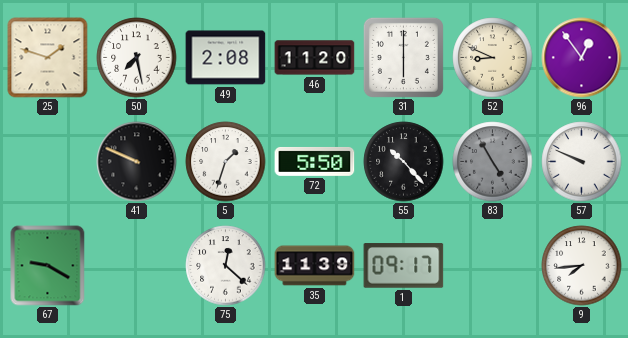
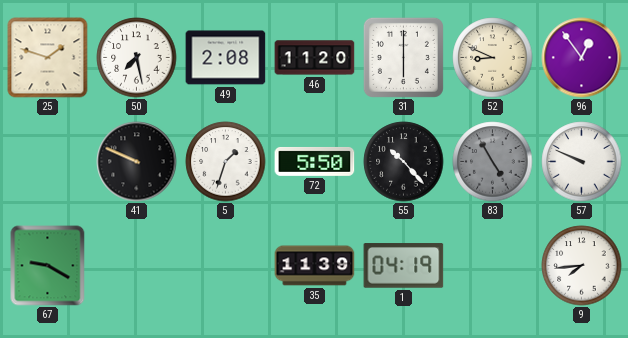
75: 12:22 -> none
1: 09:17 -> 04:19
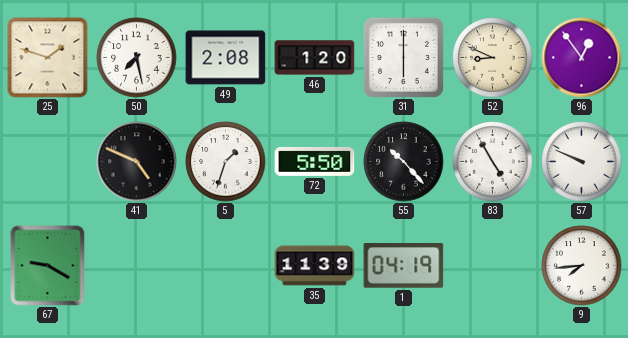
46: 11:20 -> 1:20
41: 9:49 -> 4:49
83 dial: grey -> white
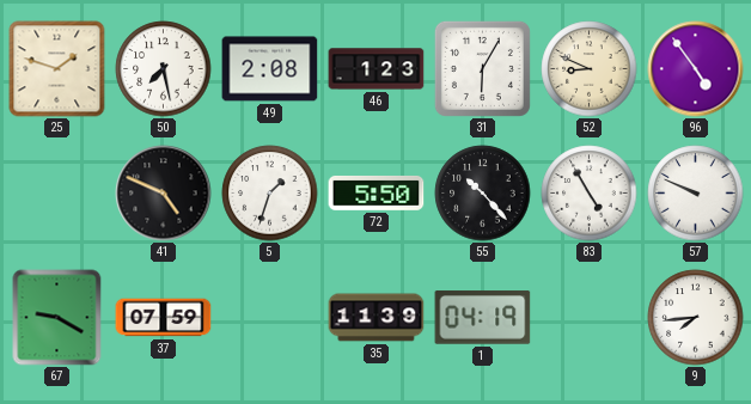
46: 1:20 -> 1:23
31: 6:00 -> 6:05
96: 12:54 -> 4:54
37: none -> 07:59
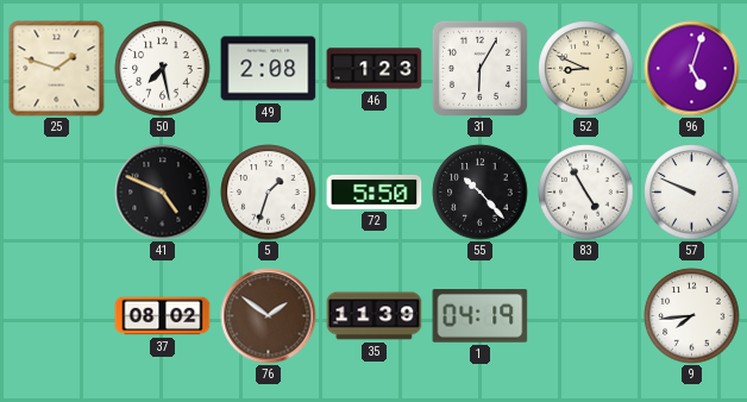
96: 4:54 -> 5:03
67: 9:20 -> none
37: 07:59 -> 08:02
76: none -> 1:51
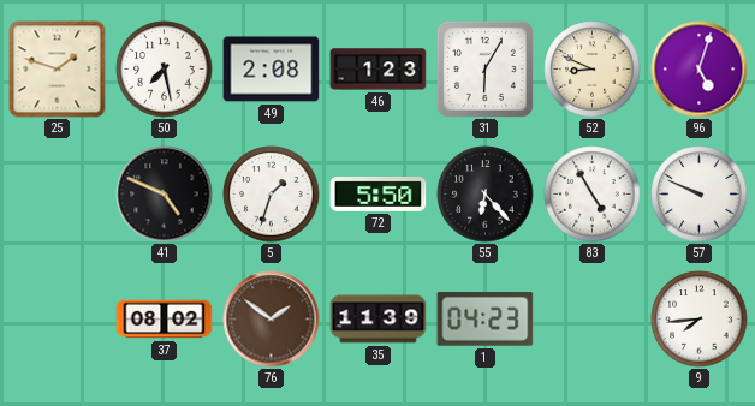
55: 10:23 -> 6:23
1: 04:19 -> 04:23
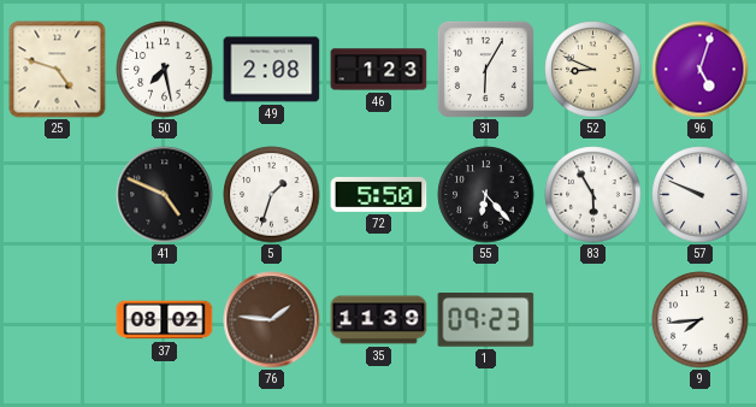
25: 1:48 -> 4:48
83: 4:55 -> 5:55
76: 1:51 -> 1:46
1: 04:23 -> 09:23
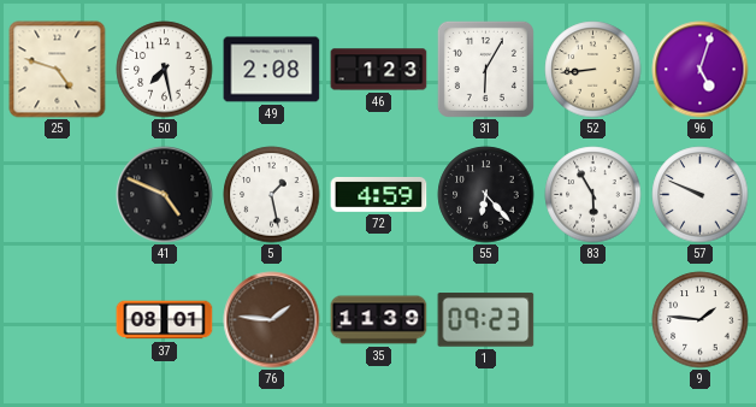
52: 8:49 -> 8:44
5: 1:33 -> 1:28
72: 5:50 -> 4:59
37: 08:02 -> 08:01
9: 7:44 -> 1:46
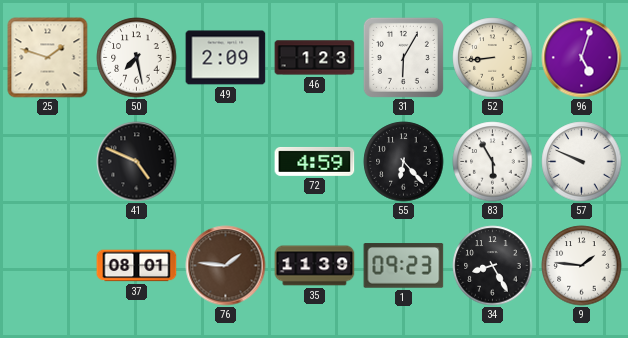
25: 4:48 -> 1:48
49: 2:08 -> 2:09
5: 1:28 -> none
34: none -> 8:25
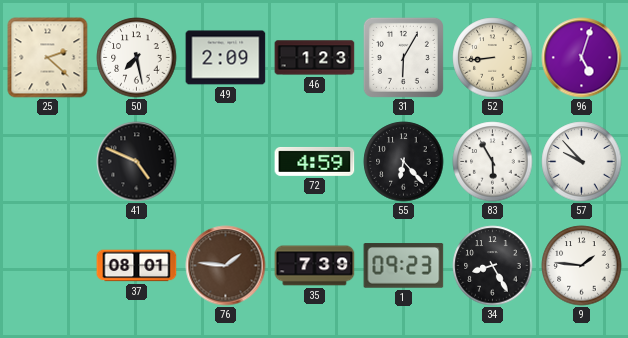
25: 1:48 -> 2:22
57: 9:49 -> 9:53
35: 11:39 -> 7:39
